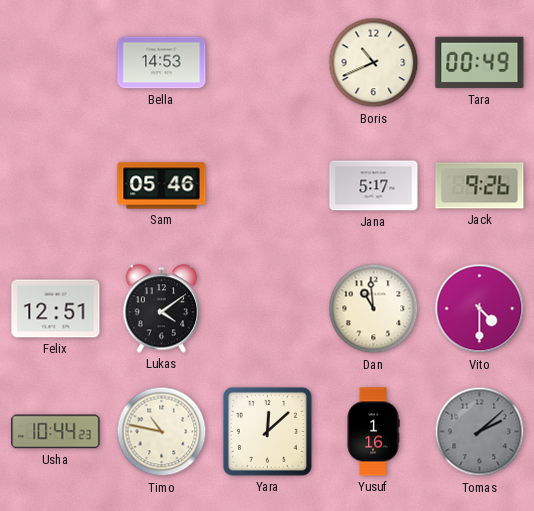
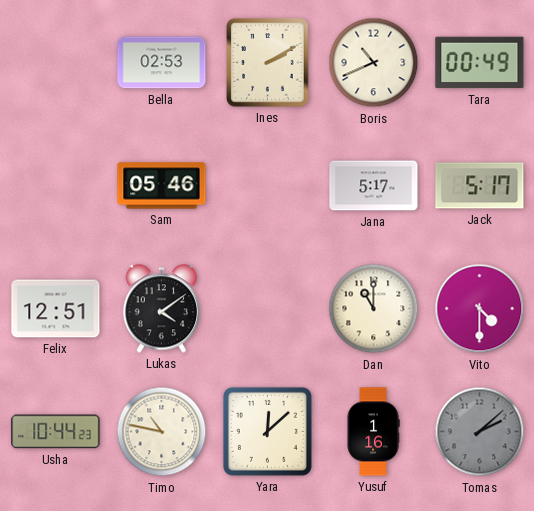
Bella: 14:53 -> 02:53
Ines: none -> 2:10
Jack: 9:26 -> 5:17
Dan: 10:59 -> 11:00
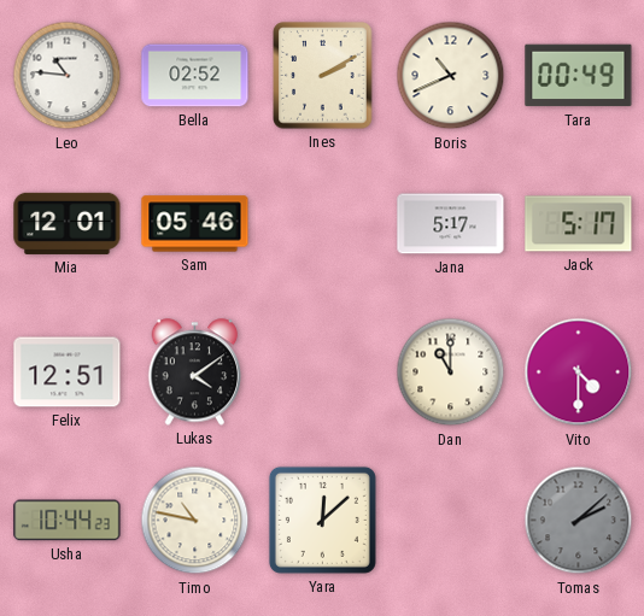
Leo: none -> 10:46
Bella: 02:53 -> 02:52
Mia: none -> 12:01
Yusuf: 1:16 -> none
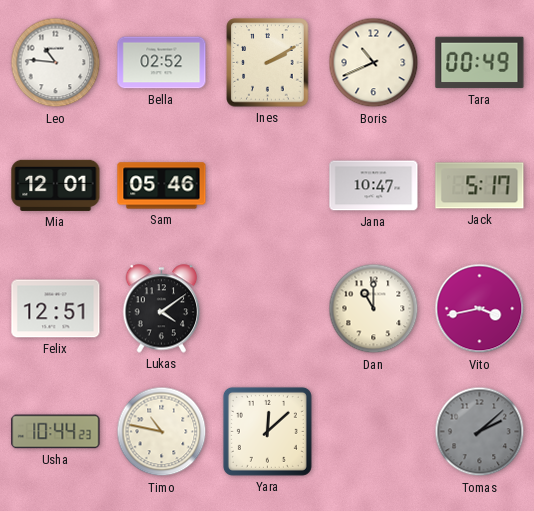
Jana: 5:17 -> 10:47
Vito: 4:30 -> 3:43
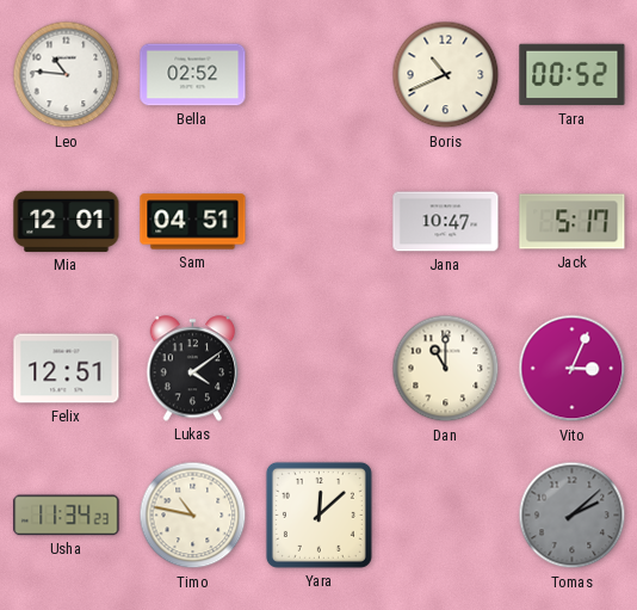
Ines: 2:10 -> none
Tara: 00:49 -> 00:52
Sam: 05:46 -> 04:51
Vito: 3:43 -> 3:04
Usha: 10:44 -> 11:34
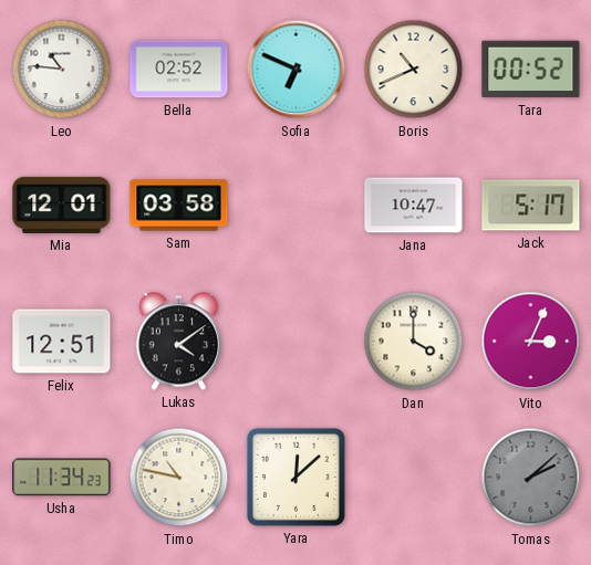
Sofia: none -> 6:49
Sam: 04:51 -> 03:58
Dan: 11:00 -> 4:00
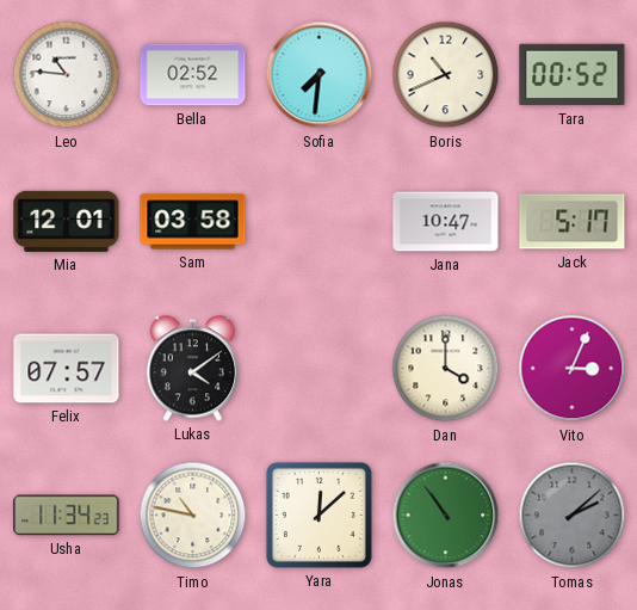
Sofia: 6:49 -> 7:31
Felix: 12:51 -> 07:57
Jonas: none -> 10:54
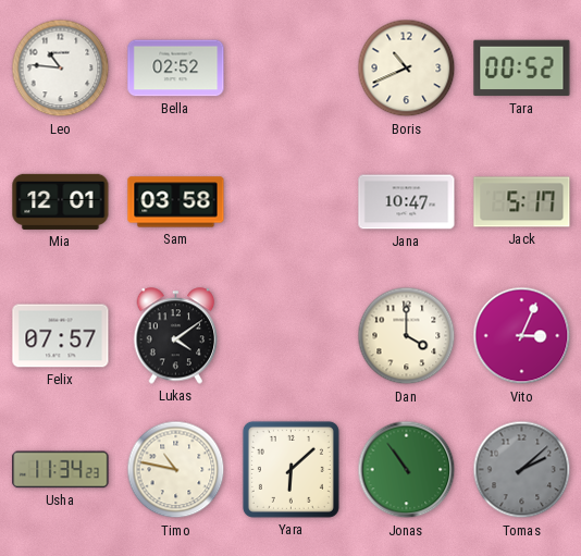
Sofia: 7:31 -> none
Yara: 12:08 -> 6:08
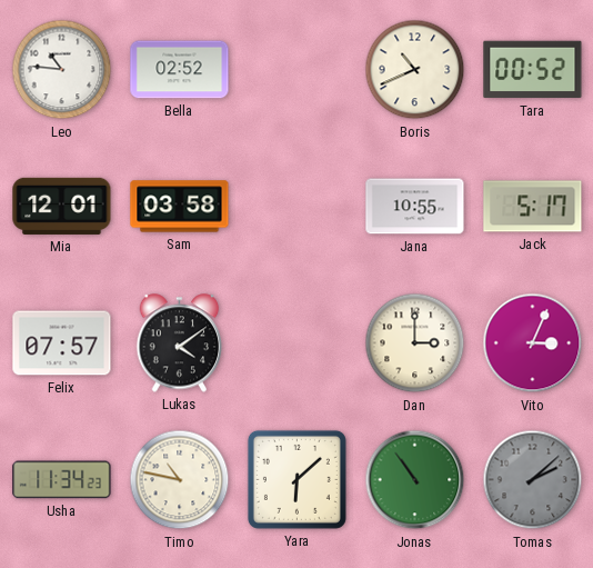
Jana: 10:47 -> 10:55
Dan: 4:00 -> 3:00
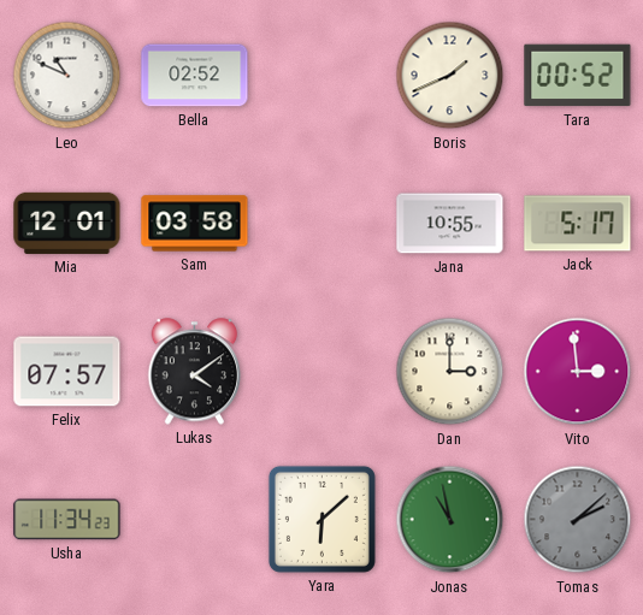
Leo: 10:46 -> 10:49
Boris: 10:41 -> 1:41
Vito: 3:04 -> 2:59
Timo: 10:47 -> none
Jonas: 10:54 -> 10:58
